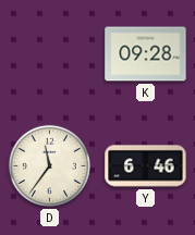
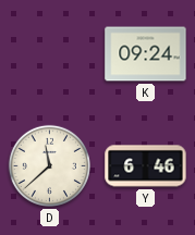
K: 09:28 -> 09:24
D: 11:36 -> 11:38
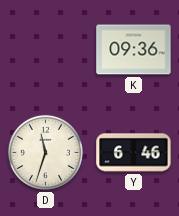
K: 09:24 -> 09:36
D: 11:38 -> 11:33
